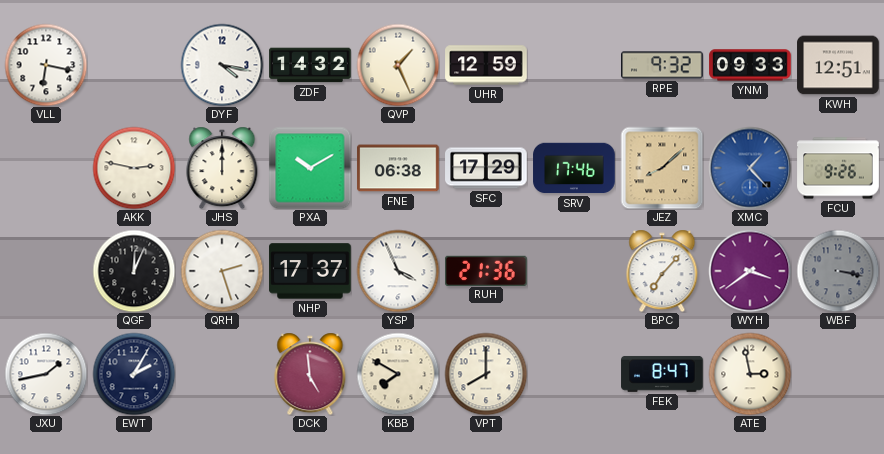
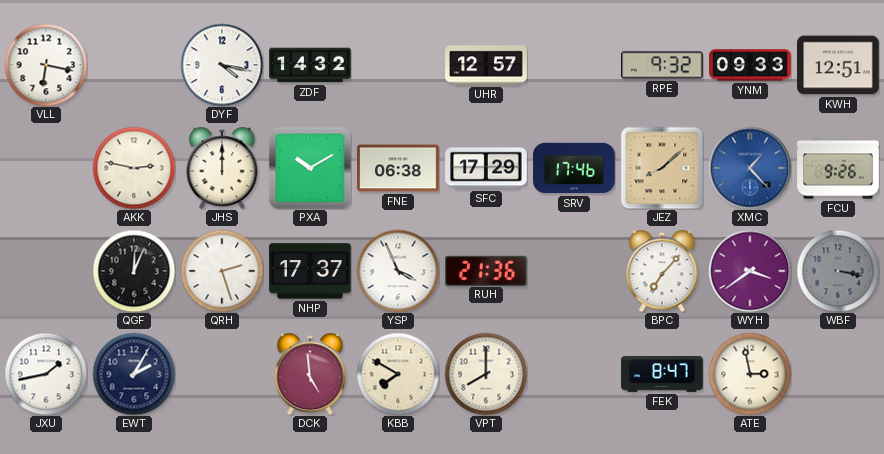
QVP: 1:26 -> none
UHR: 12:59 -> 12:57
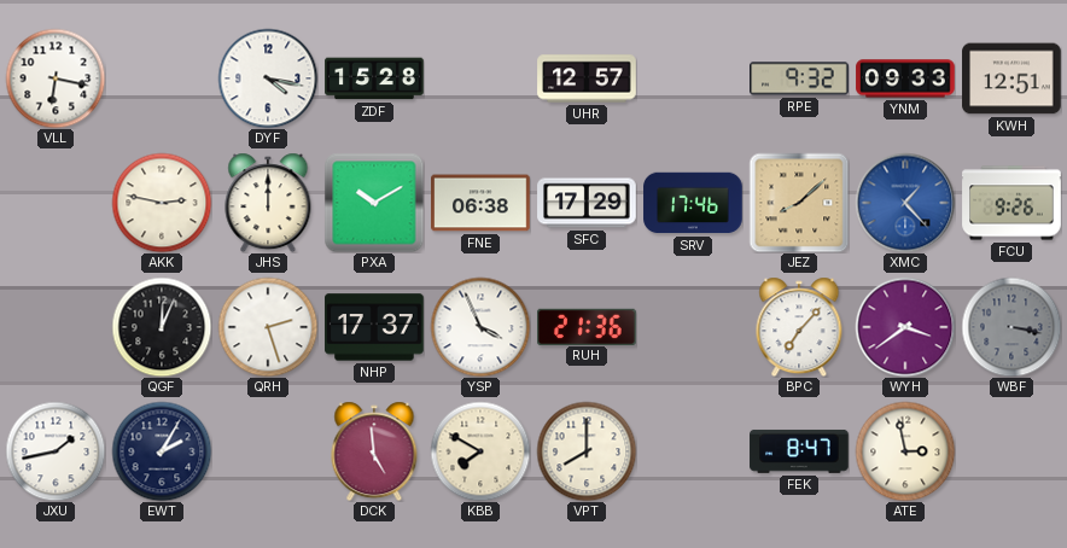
ZDF: 14:32 -> 15:28
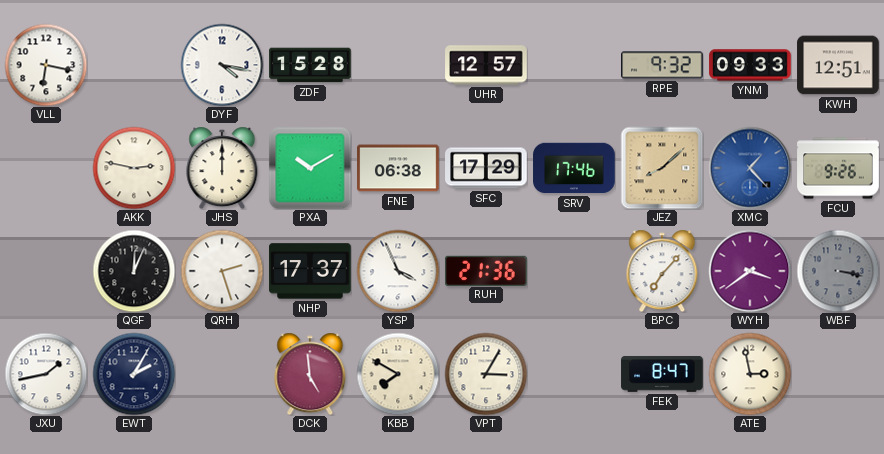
VPT: 8:00 -> 3:05
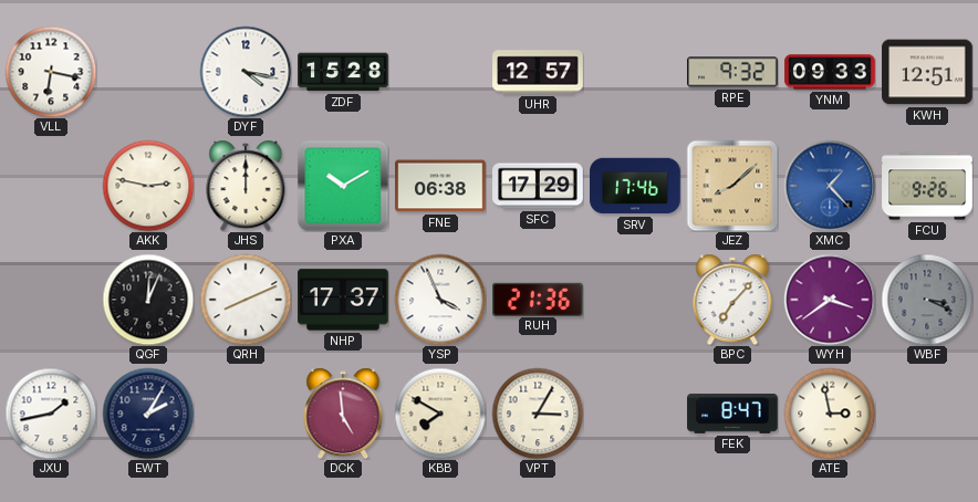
QRH: 2:27 -> 8:11
WBF: 3:17 -> 3:19
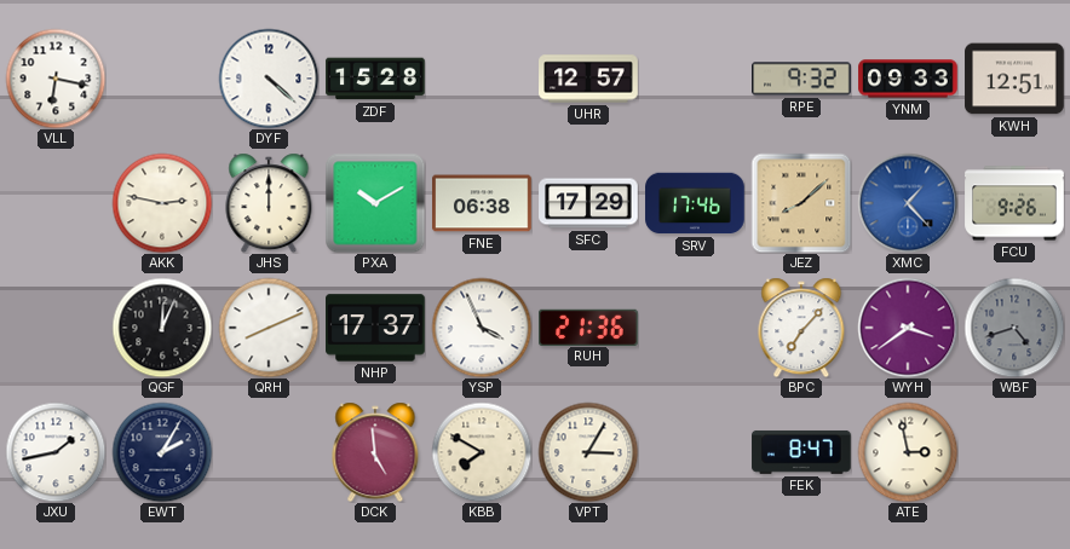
DYF: 4:17 -> 4:22
WBF: 3:19 -> 4:42
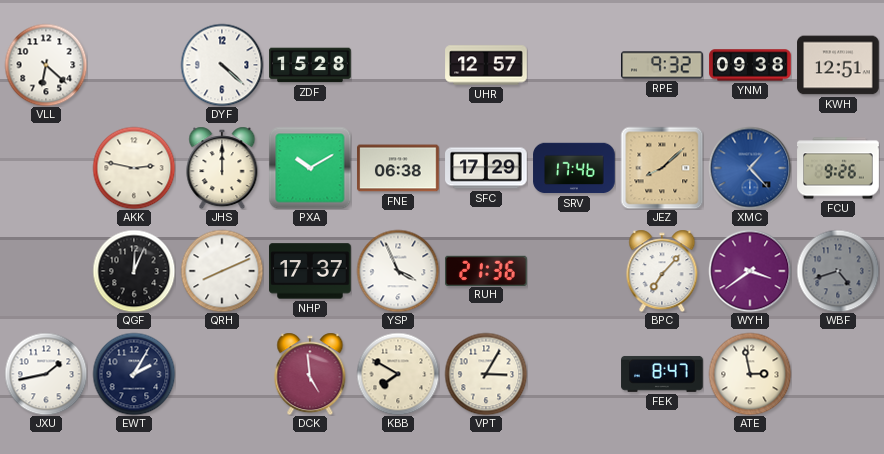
VLL: 6:17 -> 6:22
YNM: 09:33 -> 09:38
